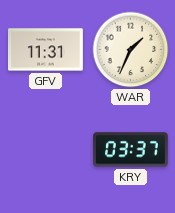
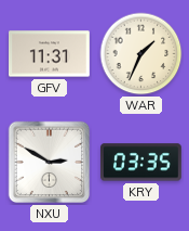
NXU: none -> 2:50
KRY: 03:37 -> 03:35
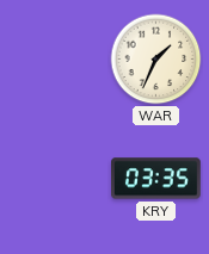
GFV: 11:31 -> none
NXU: 2:50 -> none
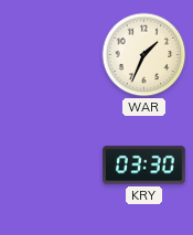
KRY: 03:35 -> 03:30
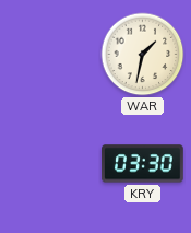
WAR: 1:34 -> 1:32
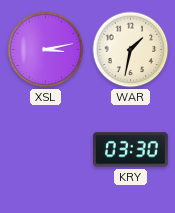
XSL: none -> 3:13
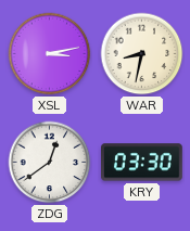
WAR: 1:32 -> 8:32
ZDG: none -> 12:39
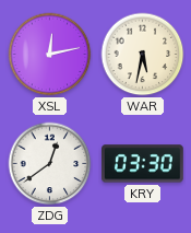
XSL: 3:13 -> 12:13
WAR: 8:32 -> 5:32
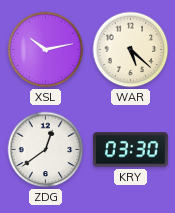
XSL: 12:13 -> 10:13
WAR: 5:32 -> 5:22
